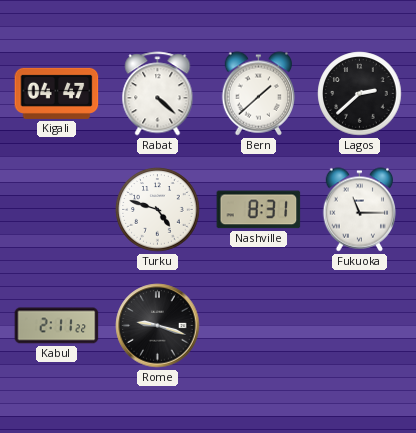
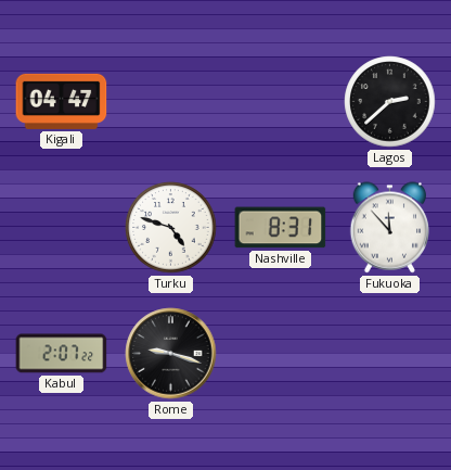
Rabat: 4:22 -> none
Bern: 1:38 -> none
Fukuoka: 11:15 -> 11:53
Kabul: 2:11 -> 2:07
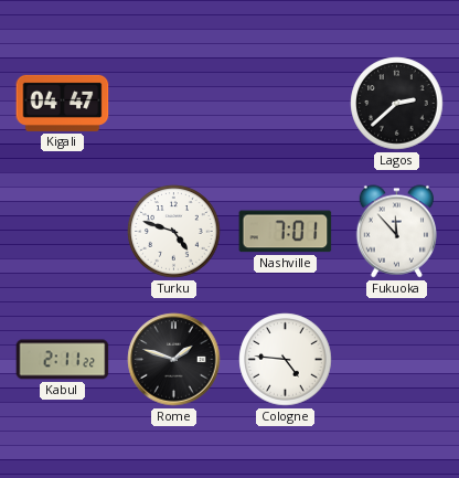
Nashville: 8:31 -> 7:01
Kabul: 2:07 -> 2:11
Rome: 9:18 -> 1:48
Cologne: none -> 4:46
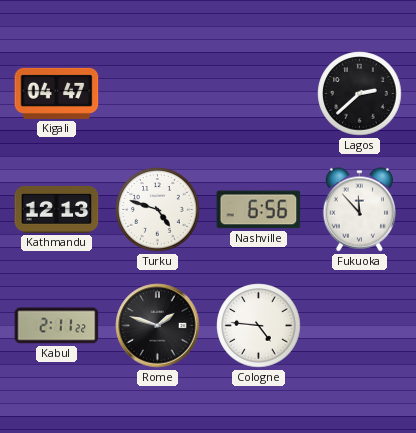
Kathmandu: none -> 12:13
Nashville: 7:01 -> 6:56
